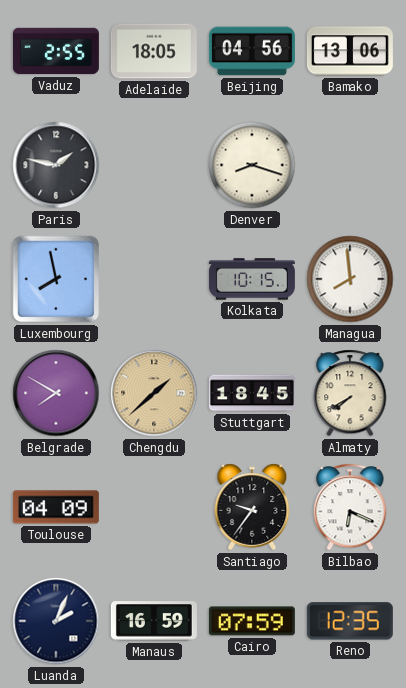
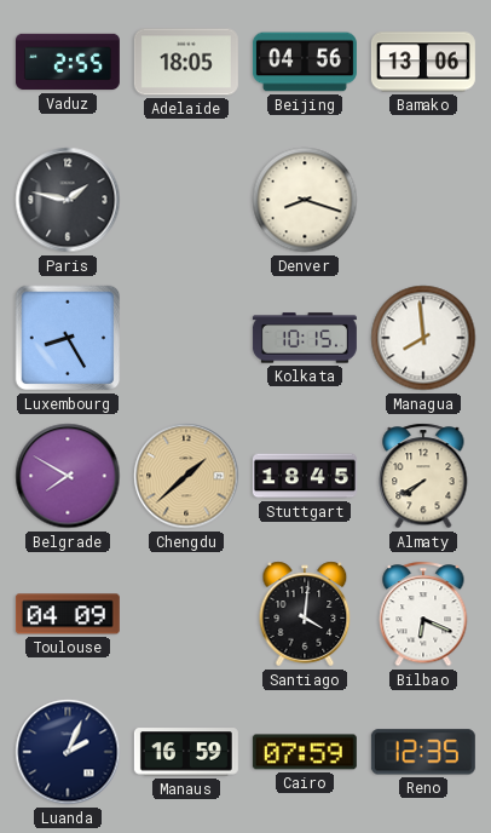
Luxembourg: 7:58 -> 8:25
Santiago: 9:36 -> 4:01
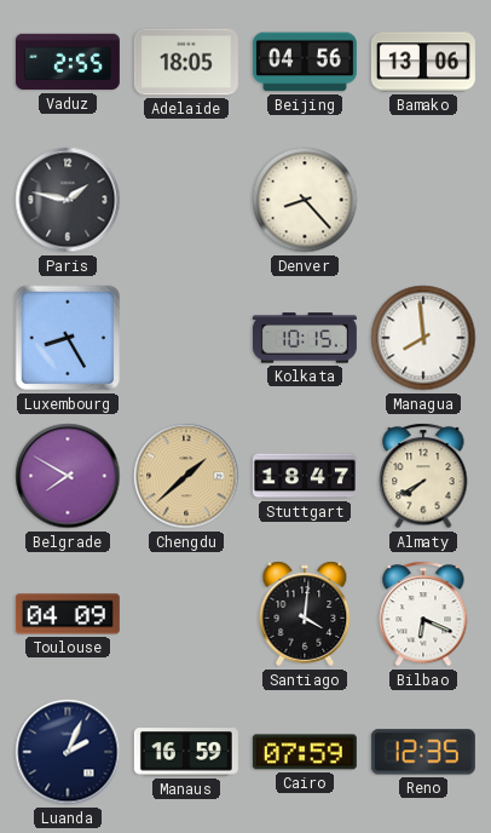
Denver: 8:18 -> 8:23
Stuttgart: 18:45 -> 18:47
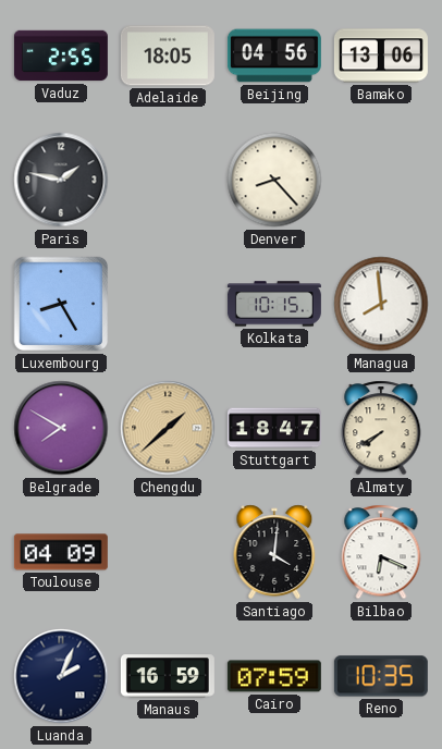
Reno: 12:35 -> 10:35
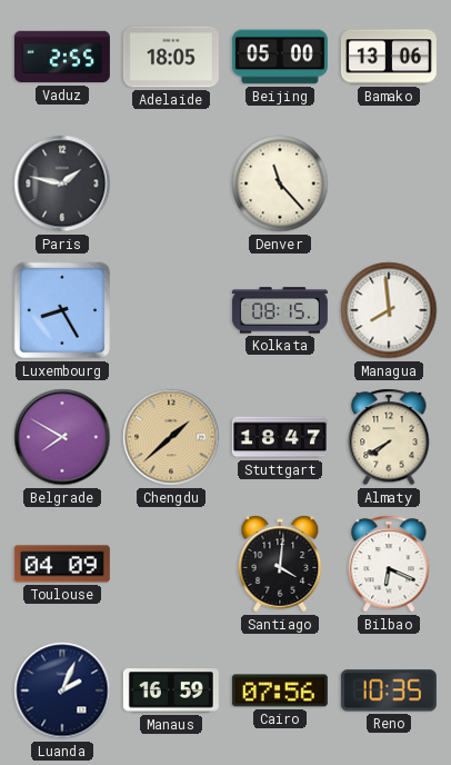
Beijing: 04:56 -> 05:00
Denver: 8:23 -> 11:23
Kolkata: 10:15 -> 08:15
Cairo: 07:59 -> 07:56
